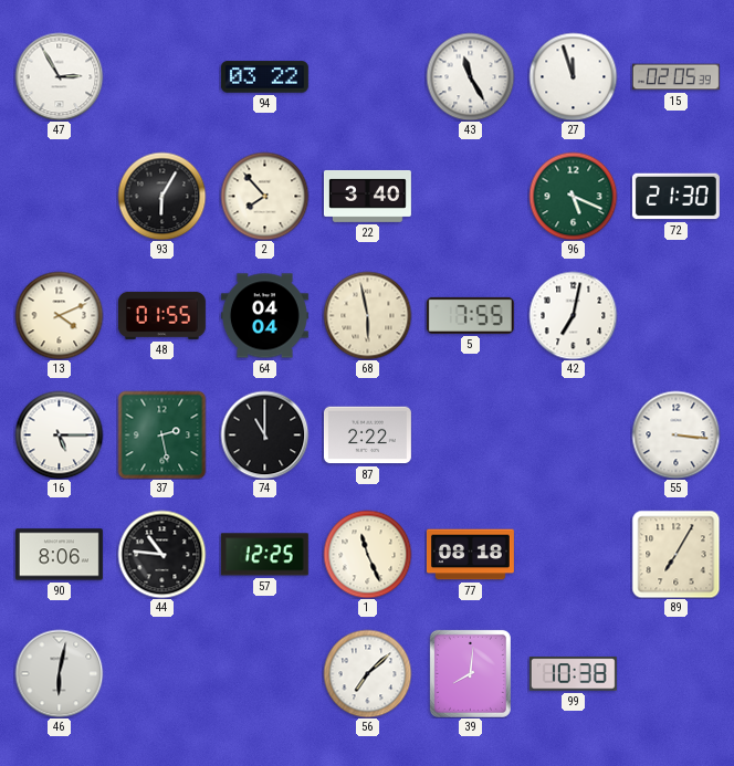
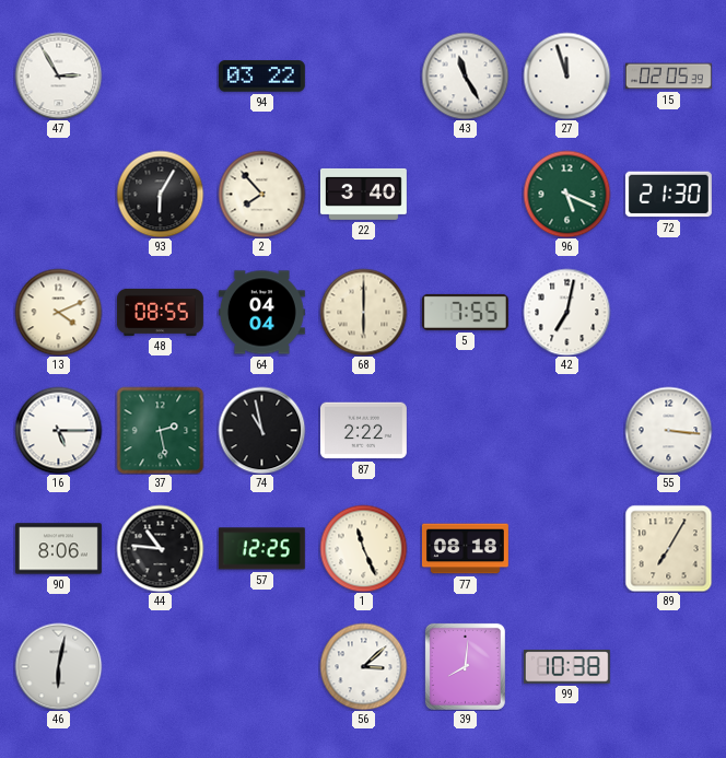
48: 01:55 -> 08:55
68: 5:58 -> 6:00
74: 11:00 -> 10:58
56: 7:08 -> 3:08
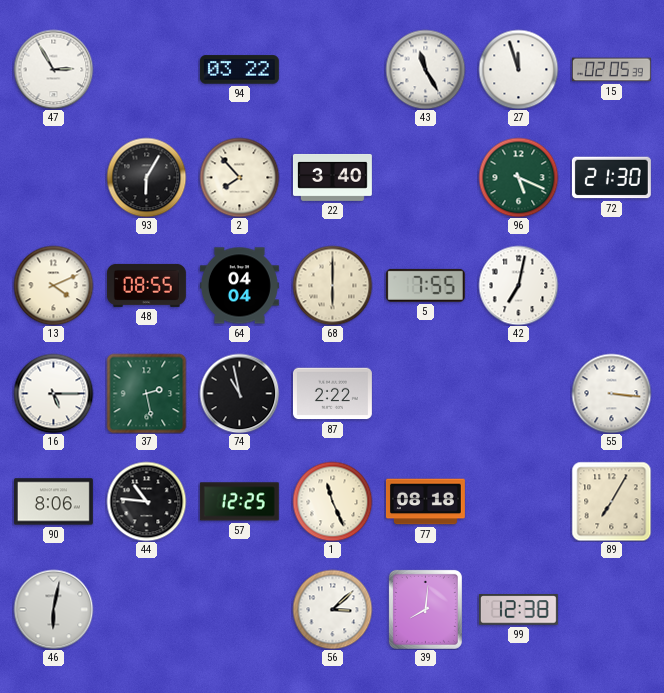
99: 10:38 -> 12:38
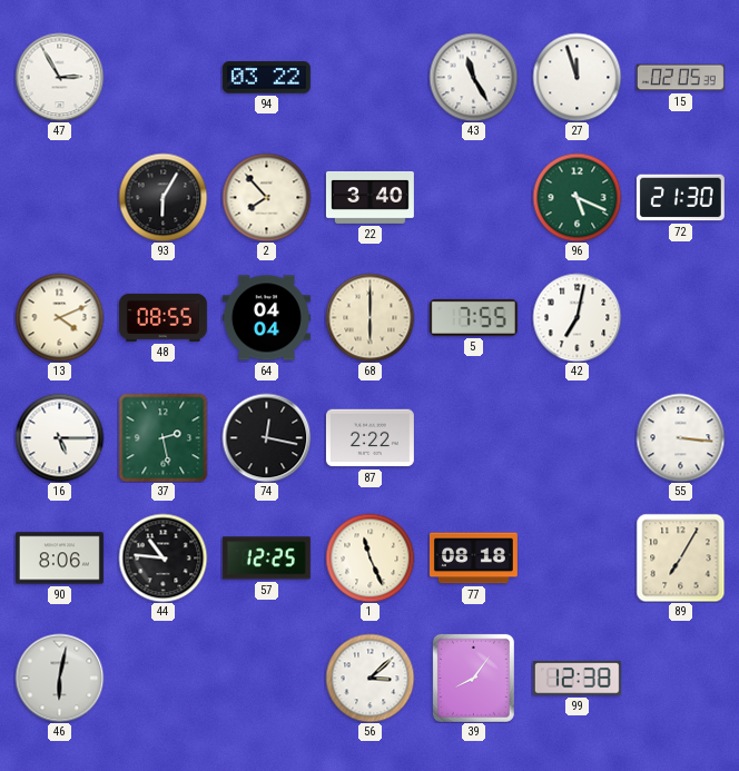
74: 10:58 -> 12:17
39: 8:01 -> 8:06
